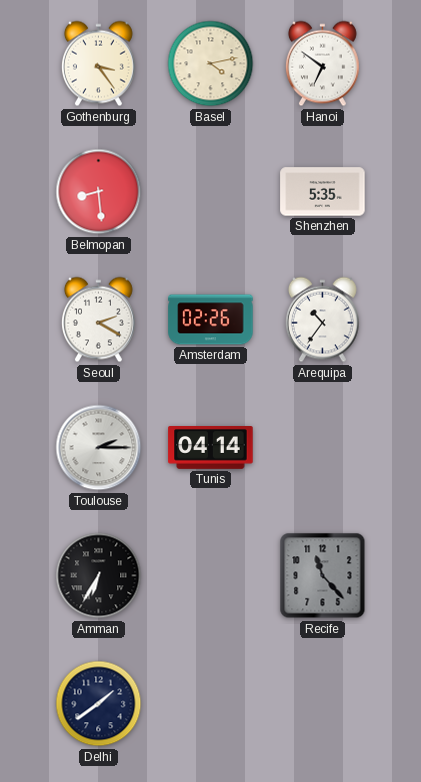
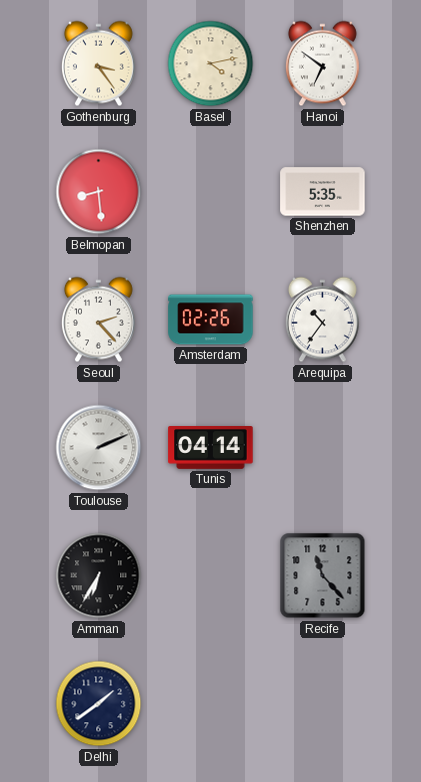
Seoul: 2:20 -> 2:23
Toulouse: 2:15 -> 2:11
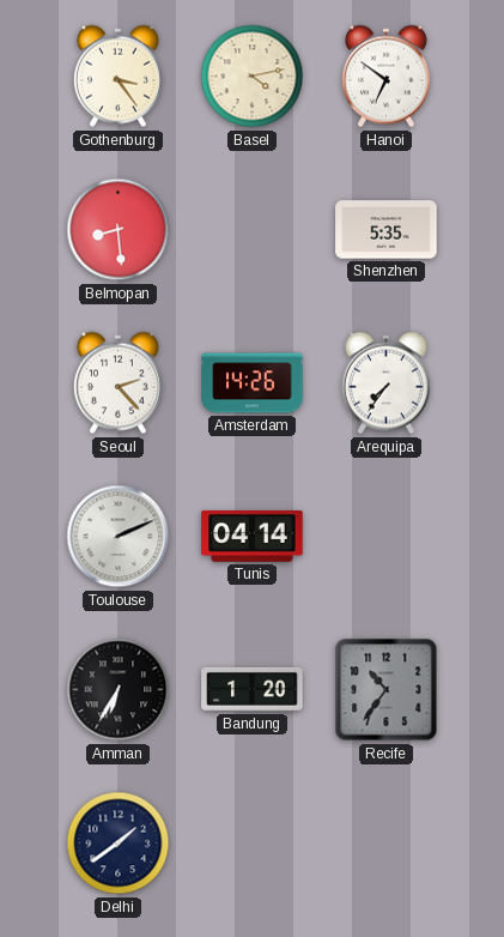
Amsterdam: 02:26 -> 14:26
Arequipa: 10:36 -> 7:36
Bandung: none -> 1:20
Recife: 11:23 -> 10:36
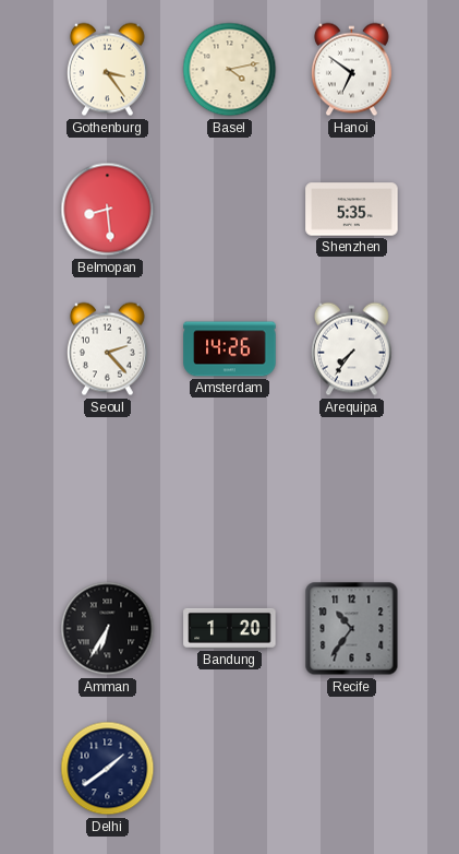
Toulouse: 2:11 -> none
Tunis: 04:14 -> none
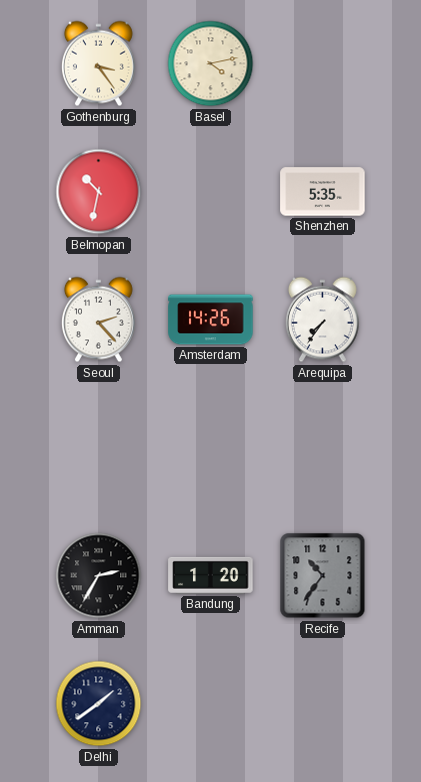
Hanoi: 6:51 -> none
Belmopan: 8:29 -> 10:32
Amman: 6:35 -> 2:35
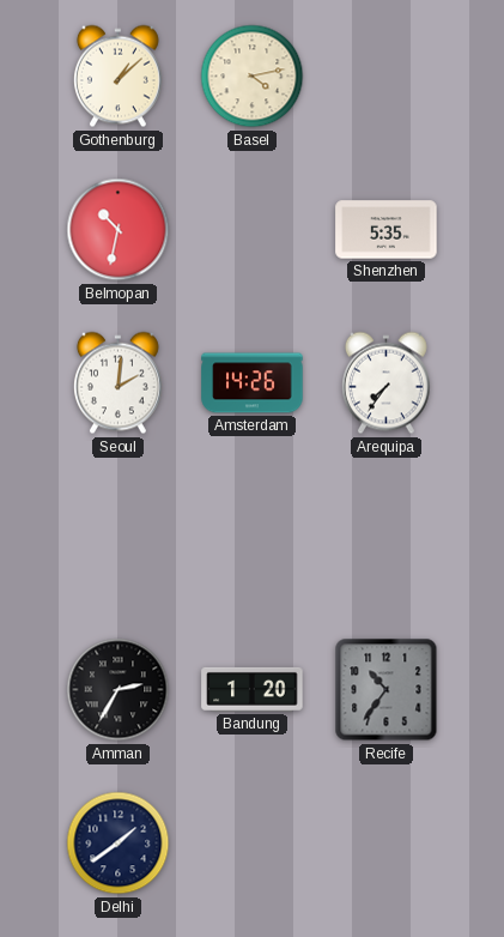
Gothenburg: 3:24 -> 1:08
Seoul: 2:23 -> 2:01
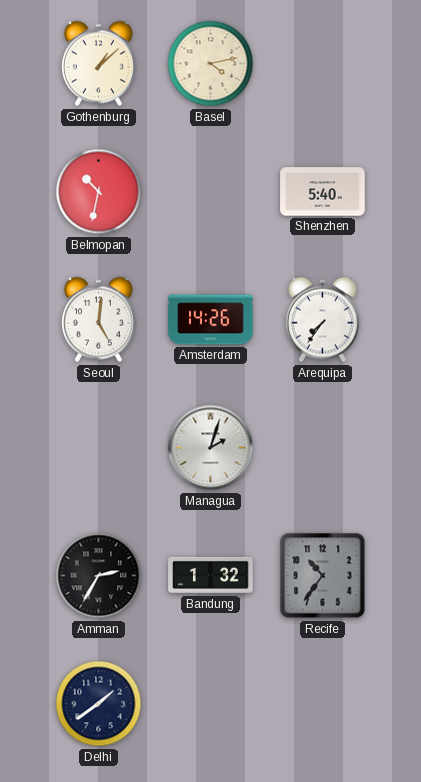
Shenzhen: 5:35 -> 5:40
Seoul: 2:01 -> 5:01
Managua: none -> 2:03
Bandung: 1:20 -> 1:32
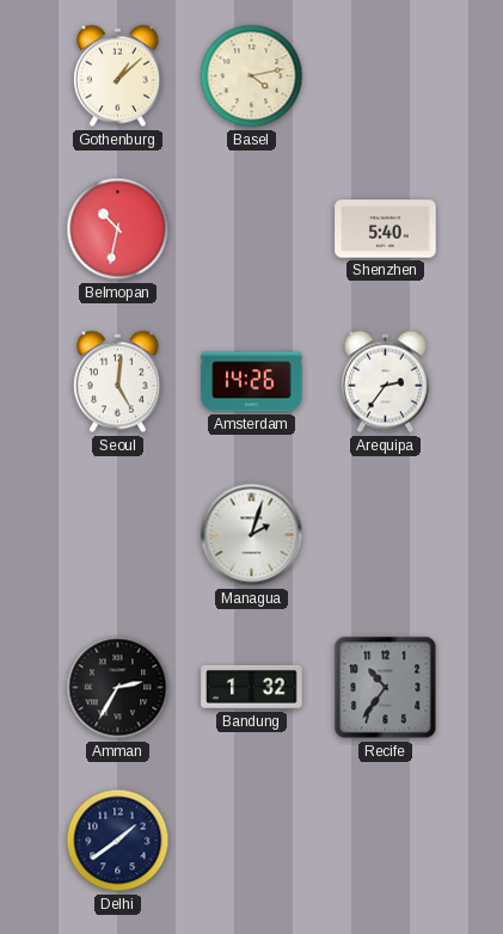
Arequipa: 7:36 -> 2:36
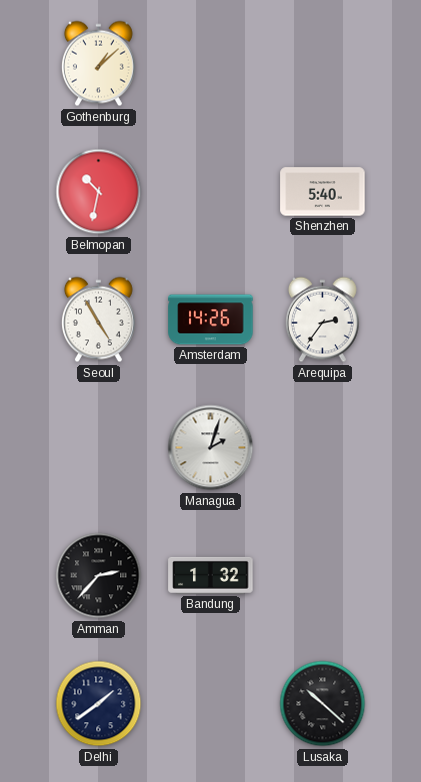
Basel: 4:13 -> none
Seoul: 5:01 -> 4:55
Amman: 2:35 -> 2:37
Recife: 10:36 -> none
Lusaka: none -> 10:22
